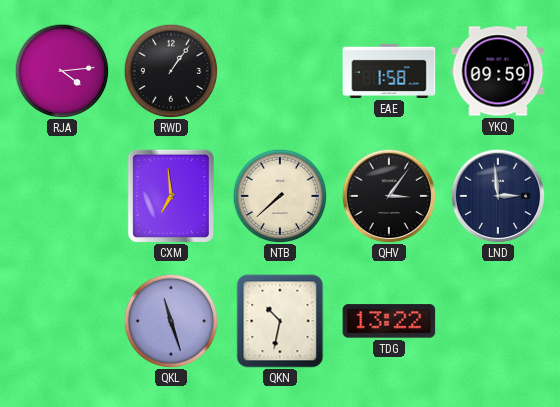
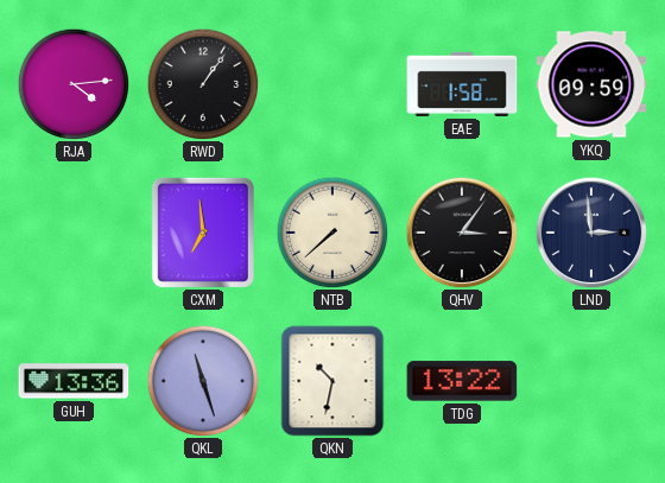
GUH: none -> 13:36
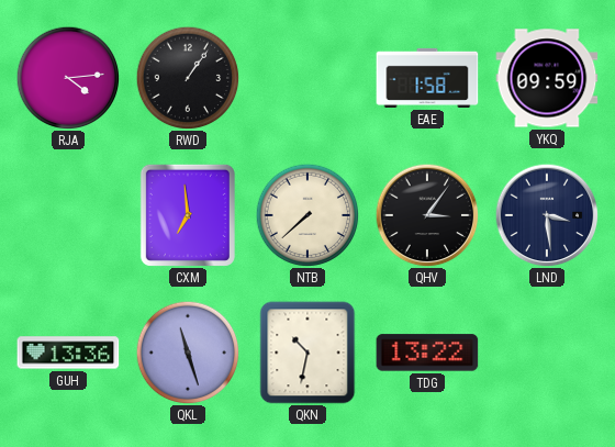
LND: 2:59 -> 3:29
